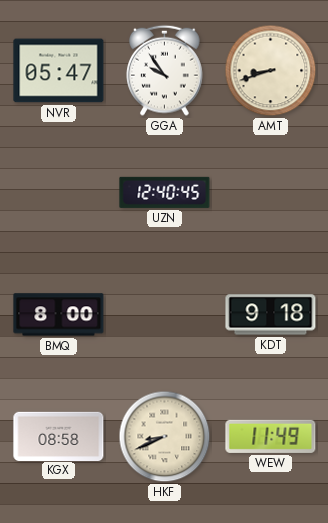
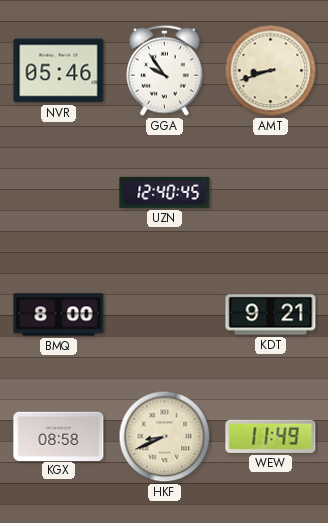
NVR: 05:47 -> 05:46
KDT: 9:18 -> 9:21
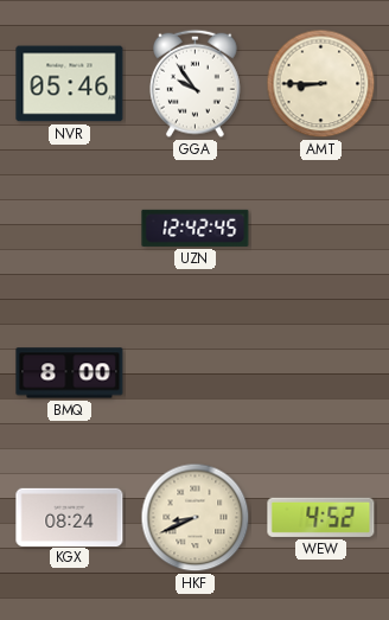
AMT: 8:42 -> 8:45
UZN: 12:40 -> 12:42
KDT: 9:21 -> none
KGX: 08:58 -> 08:24
WEW: 11:49 -> 4:52
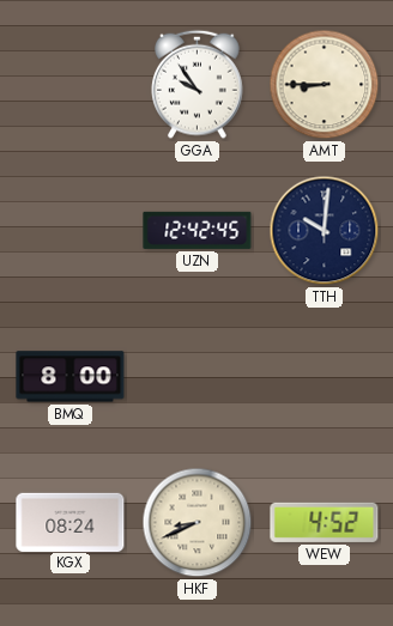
NVR: 05:46 -> none
TTH: none -> 10:01
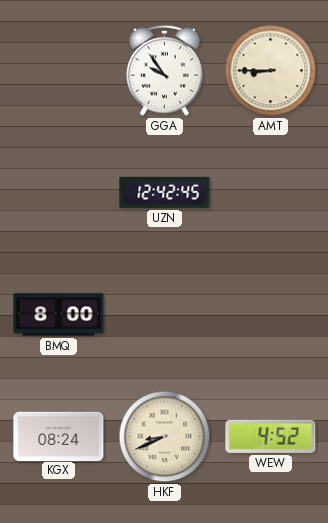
TTH: 10:01 -> none
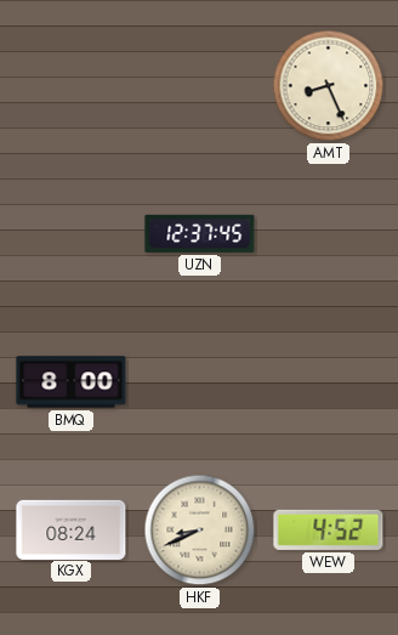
GGA: 9:54 -> none
AMT: 8:45 -> 8:26
UZN: 12:42 -> 12:37
